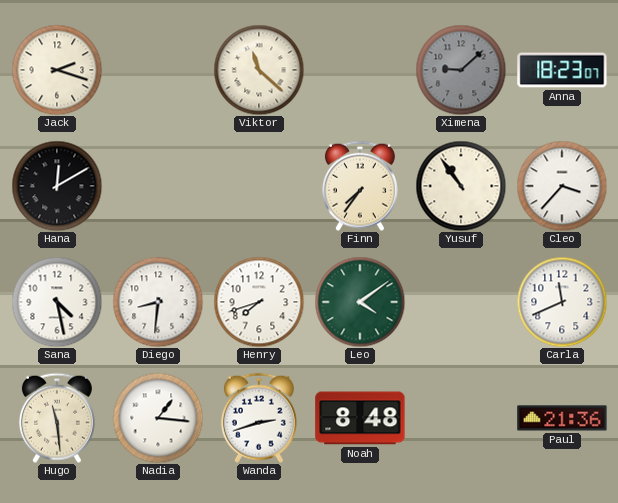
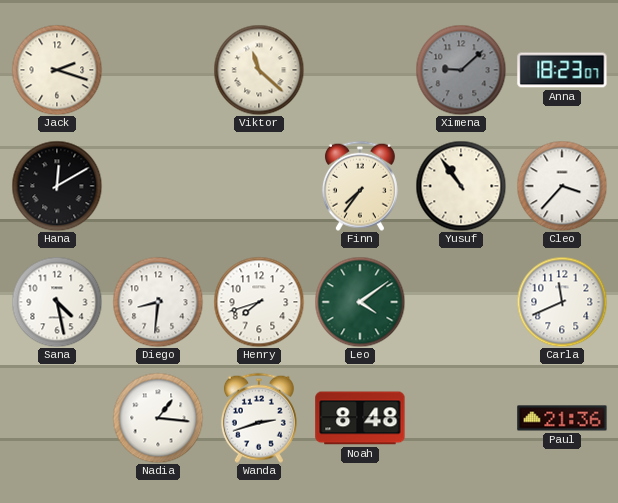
Hugo: 11:29 -> none
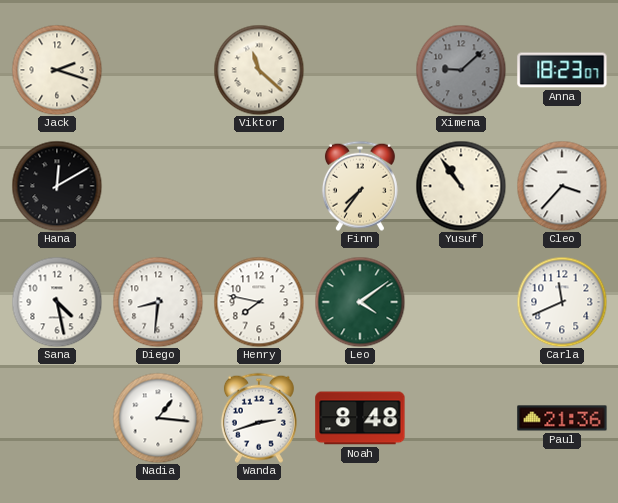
Henry: 7:42 -> 7:47
